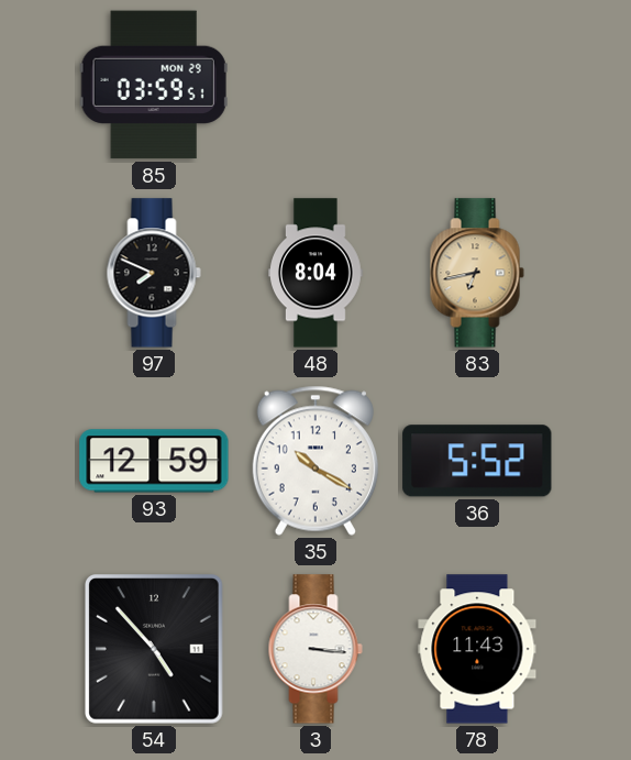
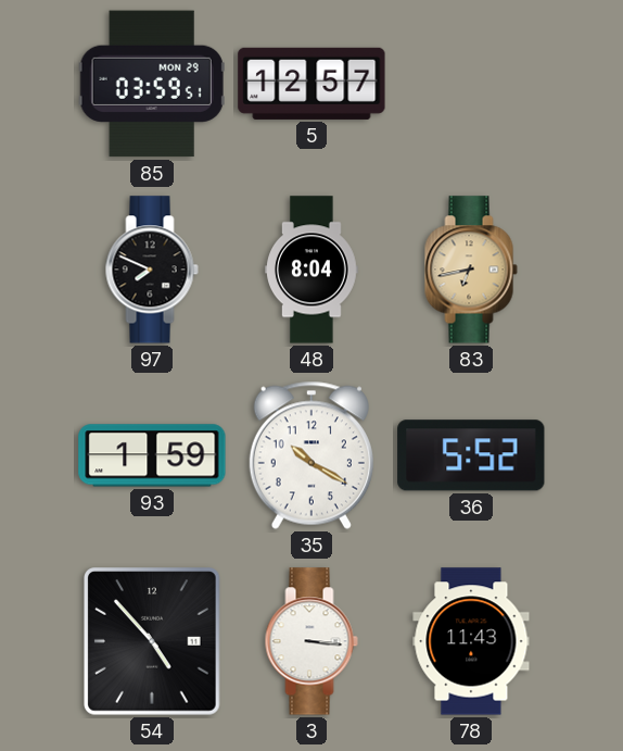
5: none -> 12:57
93: 12:59 -> 1:59
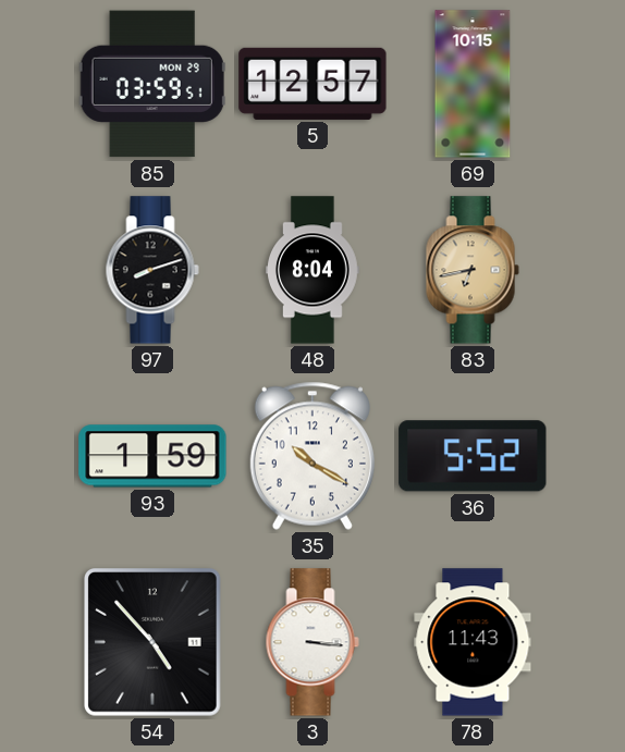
69: none -> 10:15
97: 7:49 -> 8:12
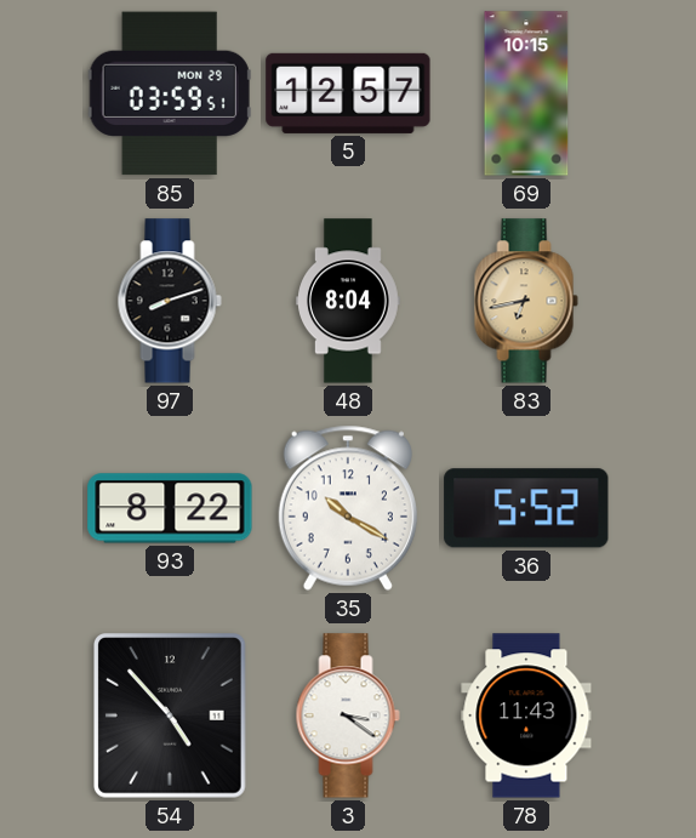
93: 1:59 -> 8:22
3: 3:16 -> 3:21
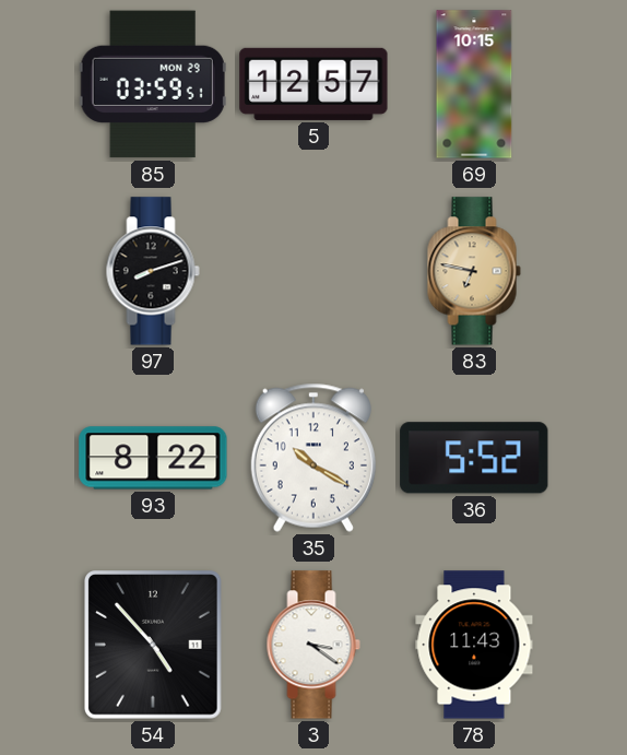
48: 8:04 -> none
83: 6:43 -> 6:47
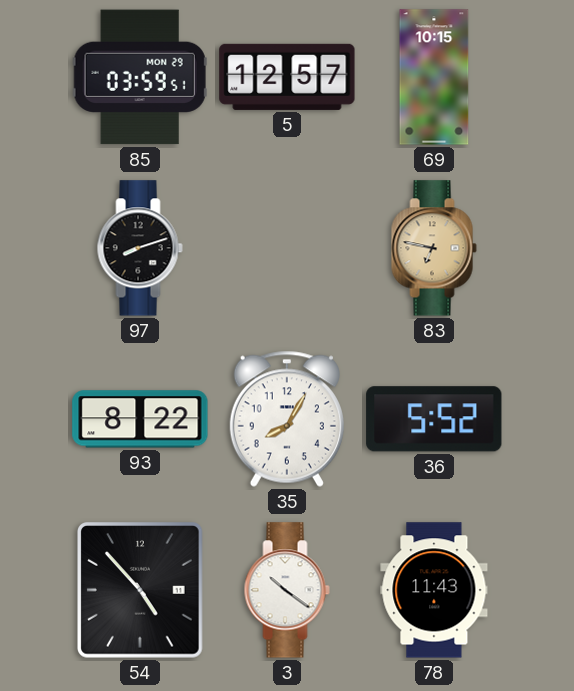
35: 10:20 -> 8:05
3: 3:21 -> 10:21
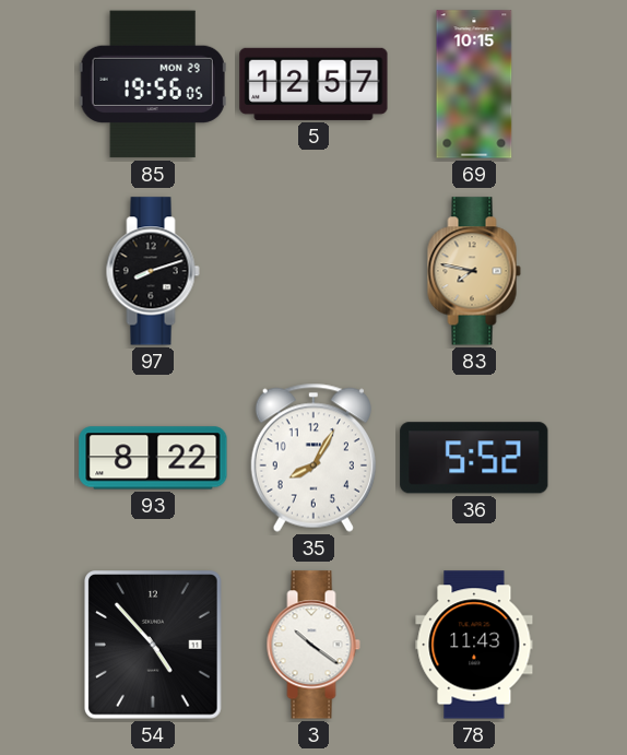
85: 03:59 -> 19:56
83: 6:47 -> 7:47
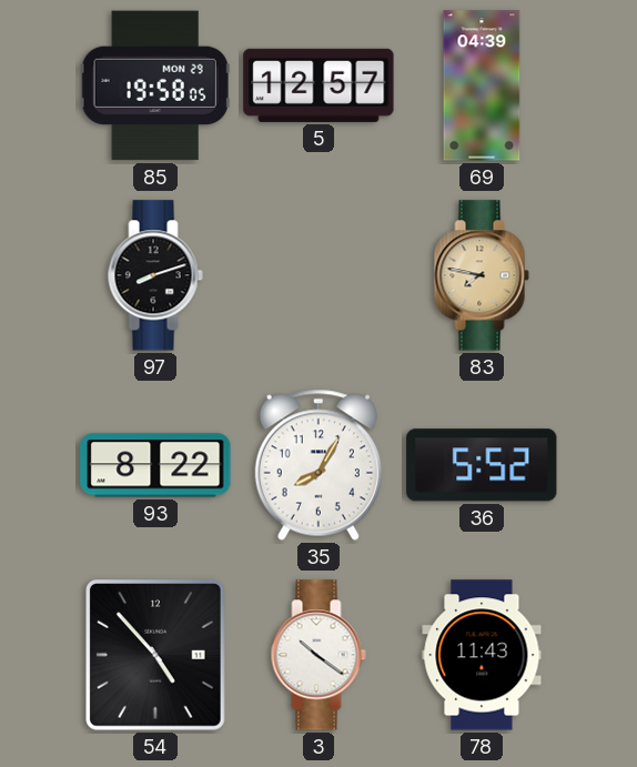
85: 19:56 -> 19:58
69: 10:15 -> 04:39
